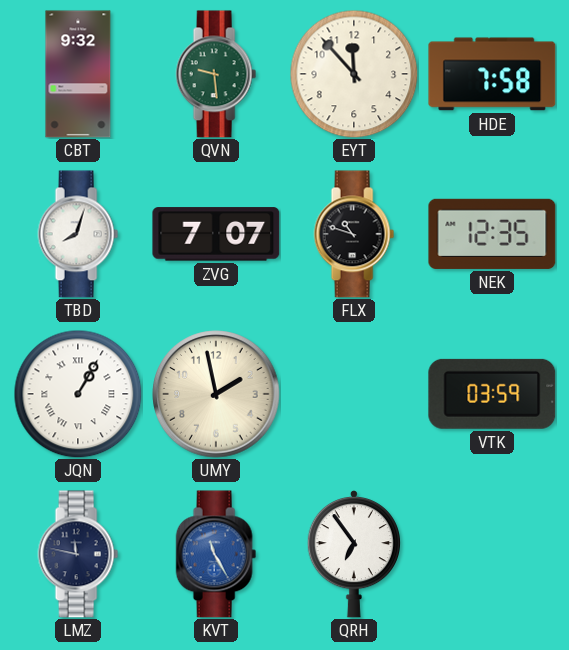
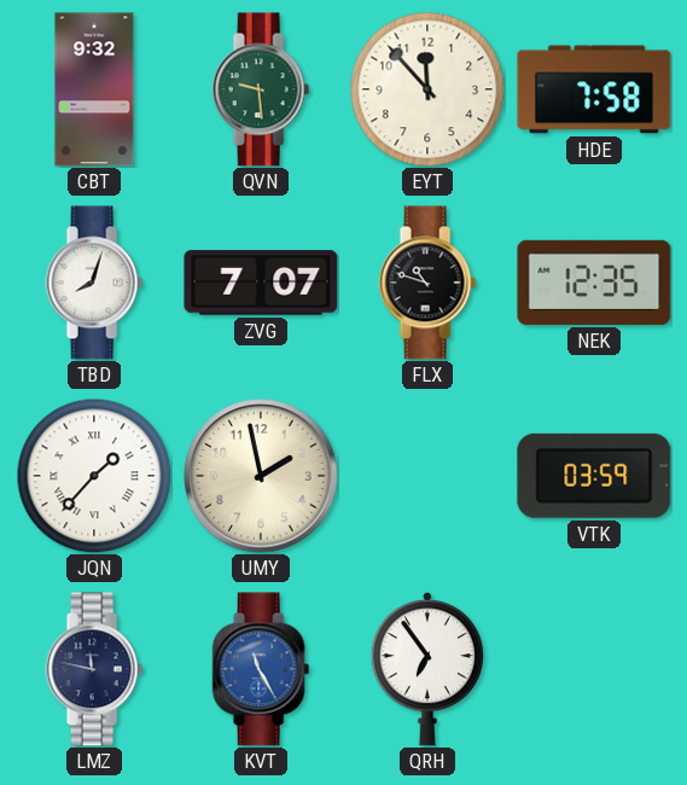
JQN: 1:05 -> 1:37
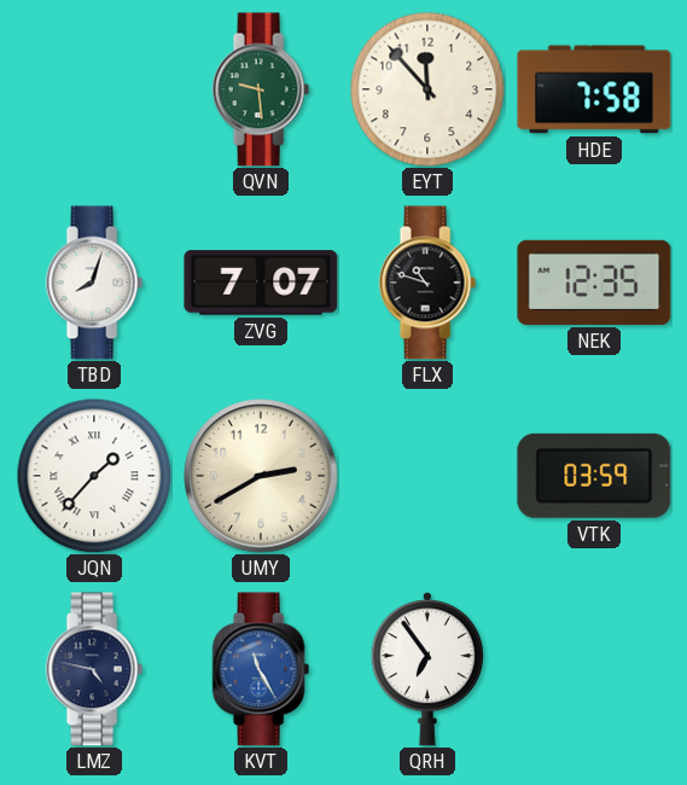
CBT: 9:32 -> none
UMY: 1:58 -> 2:40
LMZ: 11:47 -> 4:47
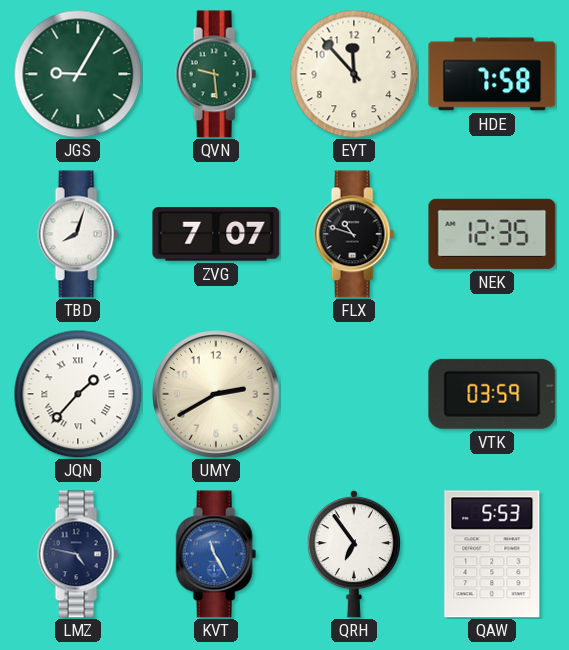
JGS: none -> 9:05
QAW: none -> 5:53
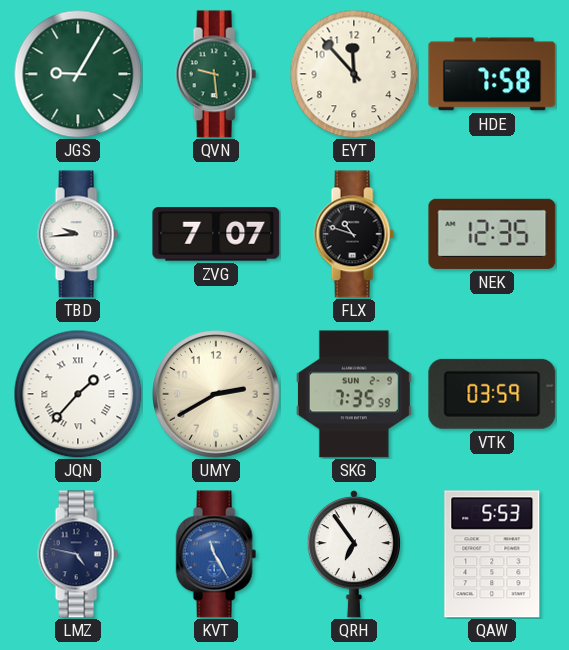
TBD: 8:03 -> 9:44
SKG: none -> 7:35
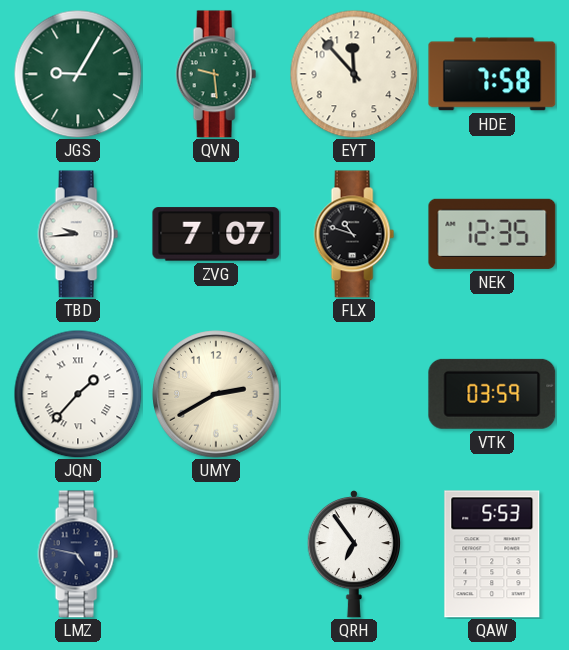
SKG: 7:35 -> none
KVT: 11:25 -> none
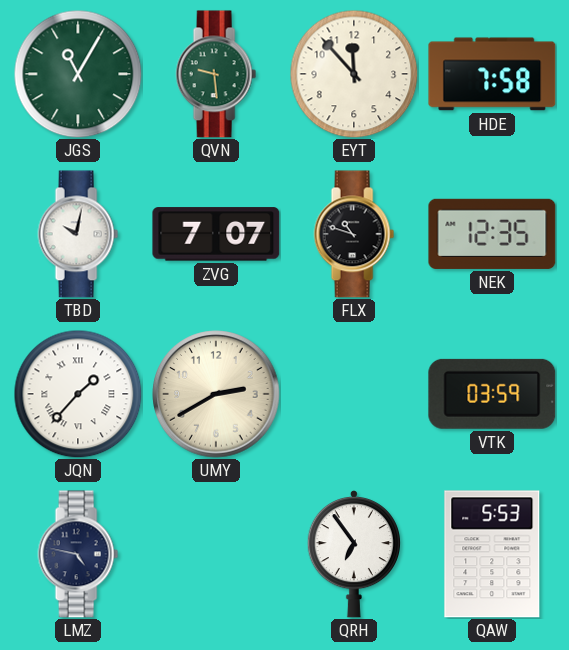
JGS: 9:05 -> 11:05
TBD: 9:44 -> 10:02
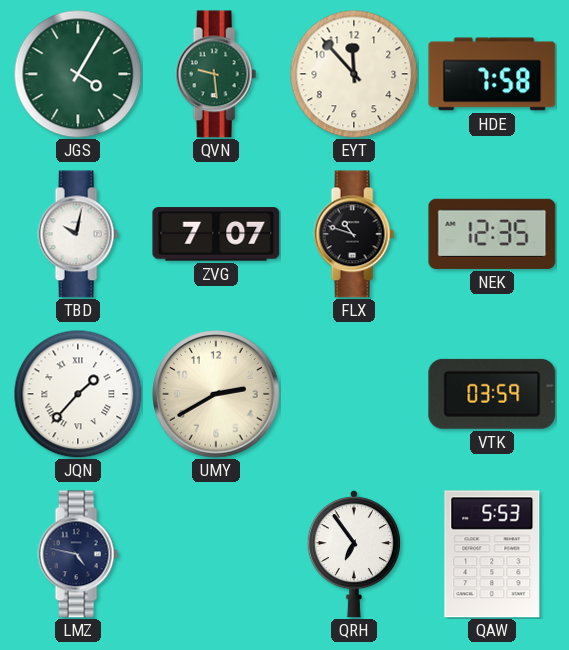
JGS: 11:05 -> 4:05
